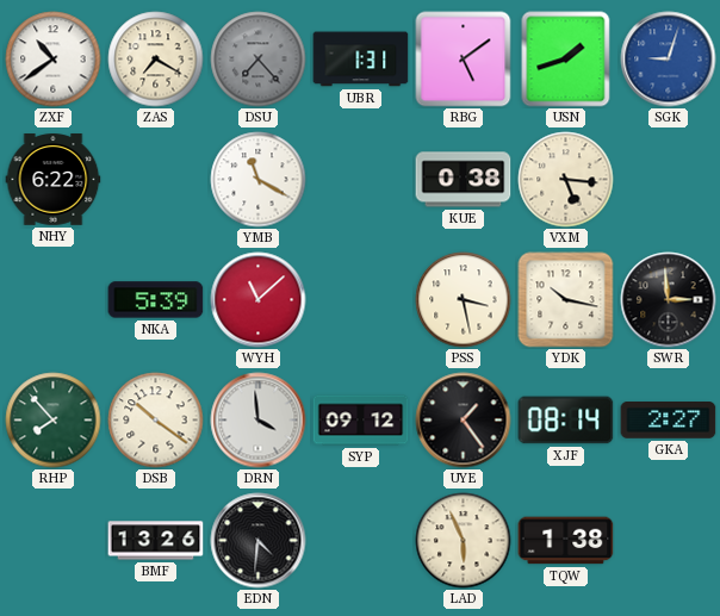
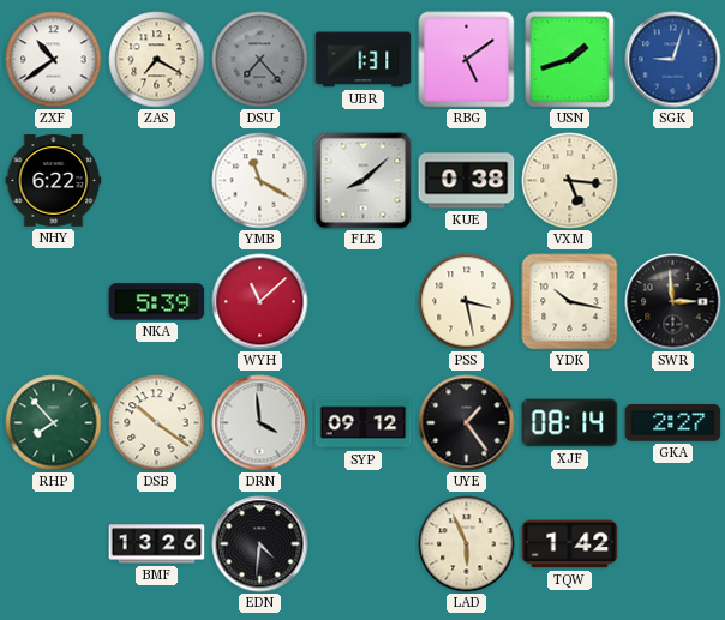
FLE: none -> 8:08
TQW: 1:38 -> 1:42
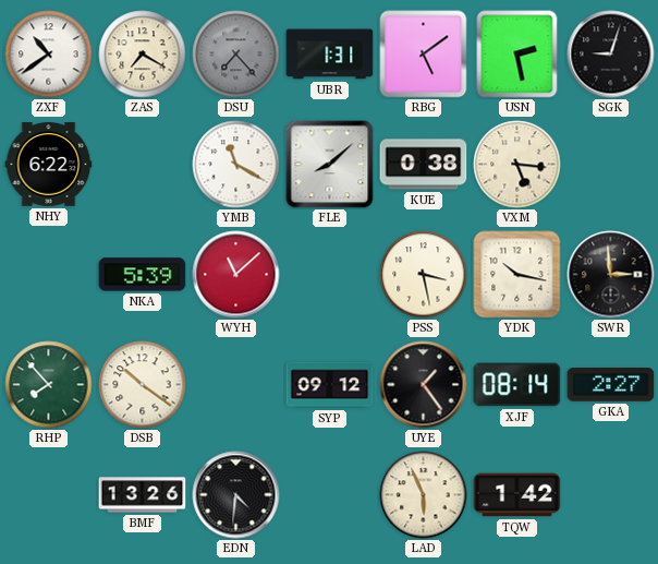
USN: 1:42 -> 2:28
SGK dial: blue -> black
DRN: 3:59 -> none
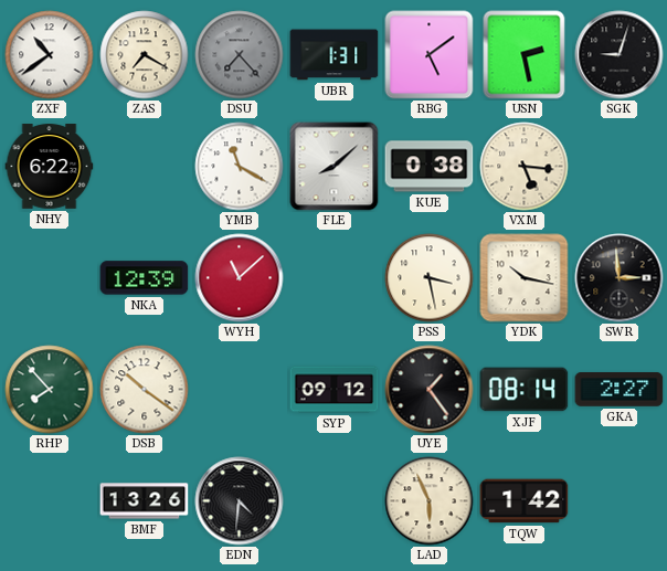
NKA: 5:39 -> 12:39
